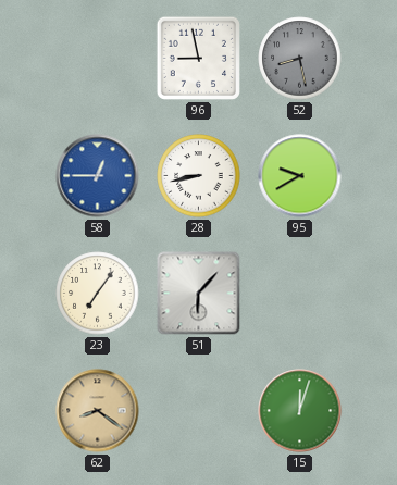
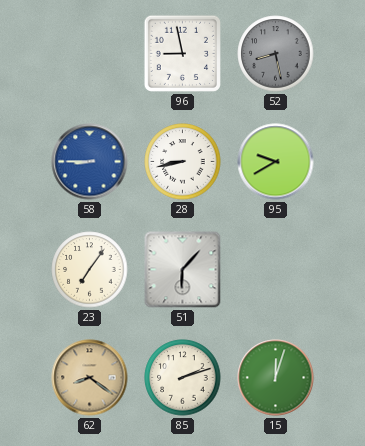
58: 12:45 -> 8:45
85: none -> 2:12
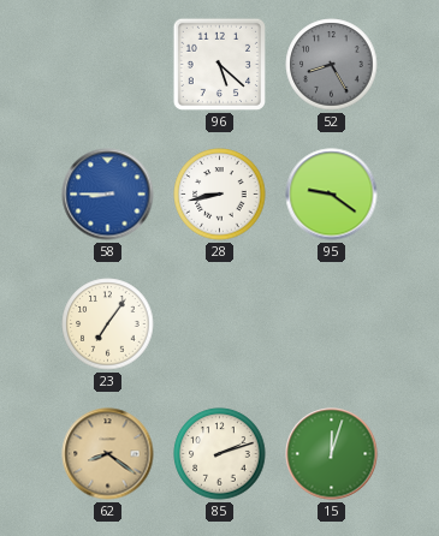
96: 8:58 -> 5:22
52: 8:28 -> 8:25
95: 9:40 -> 9:21
51: 6:07 -> none
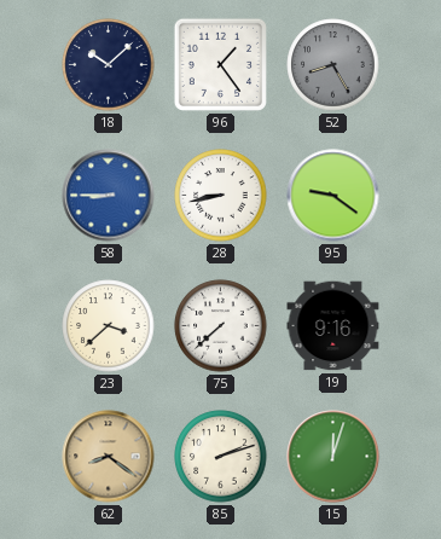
18: none -> 10:08
96: 5:22 -> 1:24
23: 7:06 -> 3:38
75: none -> 7:38
19: none -> 9:16
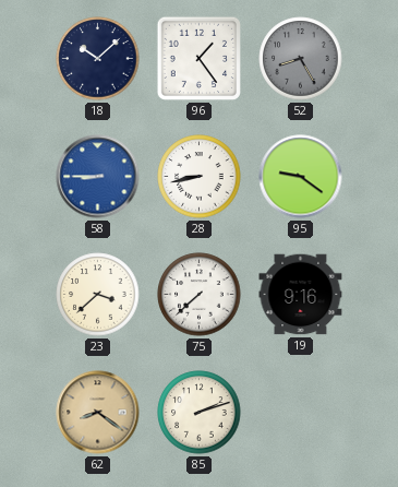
15: 12:03 -> none
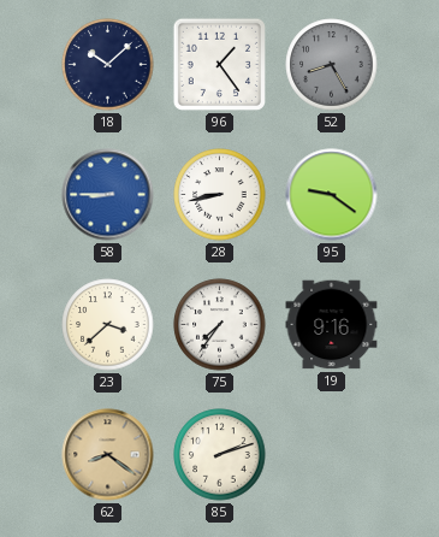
75: 7:38 -> 7:36
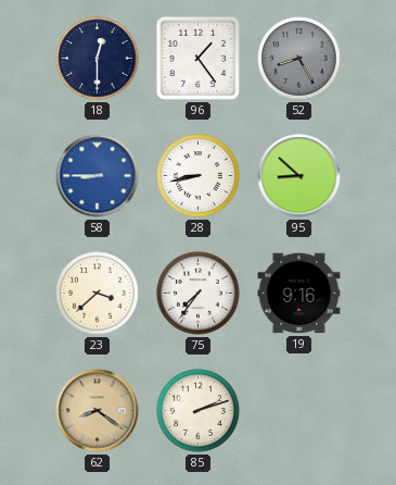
18: 10:08 -> 12:30
95: 9:21 -> 8:52
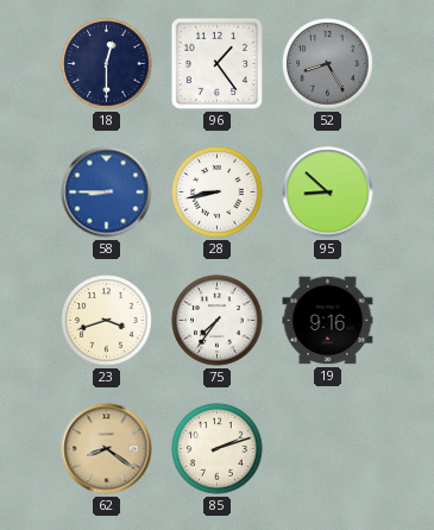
23: 3:38 -> 3:42
